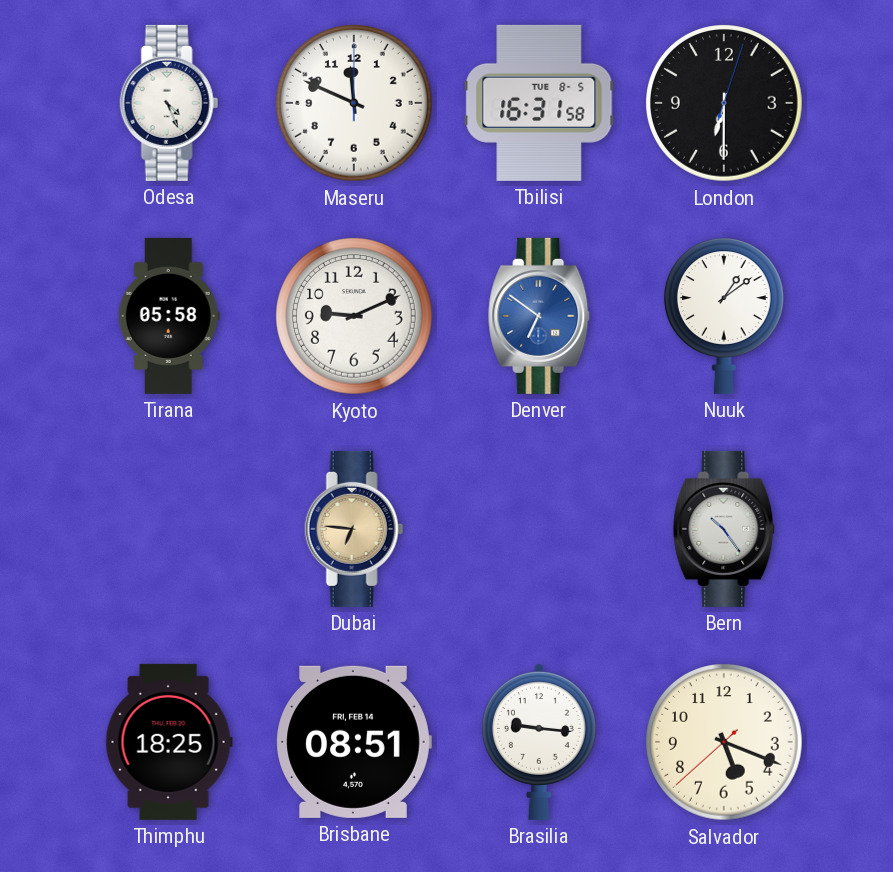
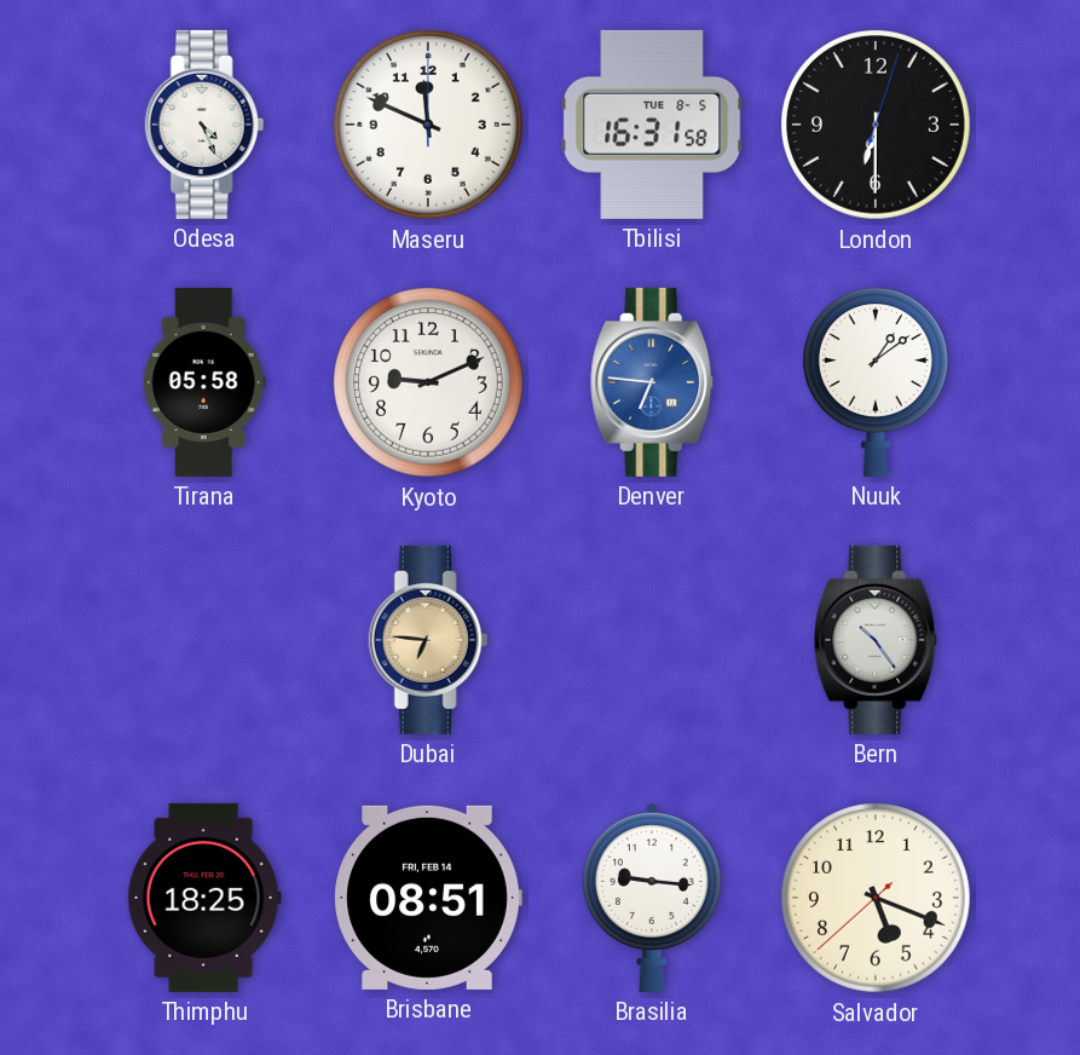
Denver: 6:51 -> 6:46
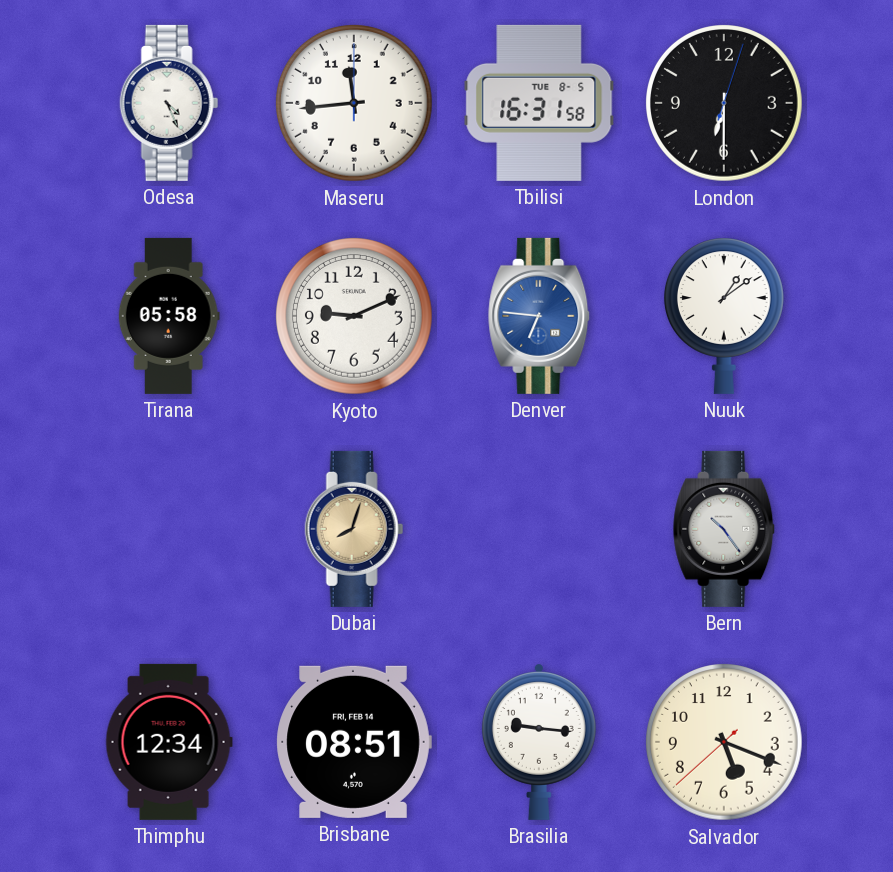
Maseru: 11:49 -> 11:44
Dubai: 6:46 -> 8:03
Thimphu: 18:25 -> 12:34
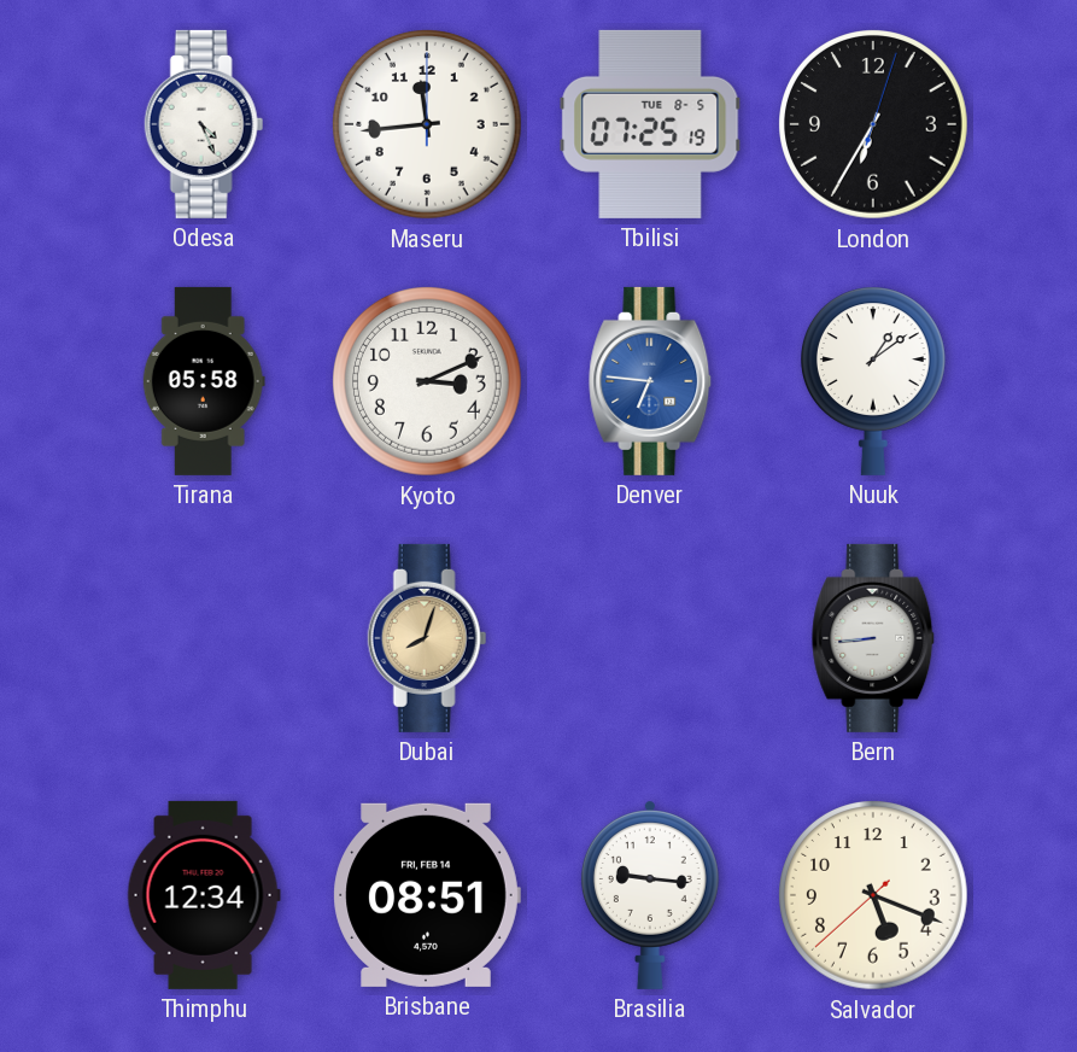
Tbilisi: 16:31 -> 07:25
London: 6:30 -> 6:35
Kyoto: 9:11 -> 3:11
Bern: 10:24 -> 8:44
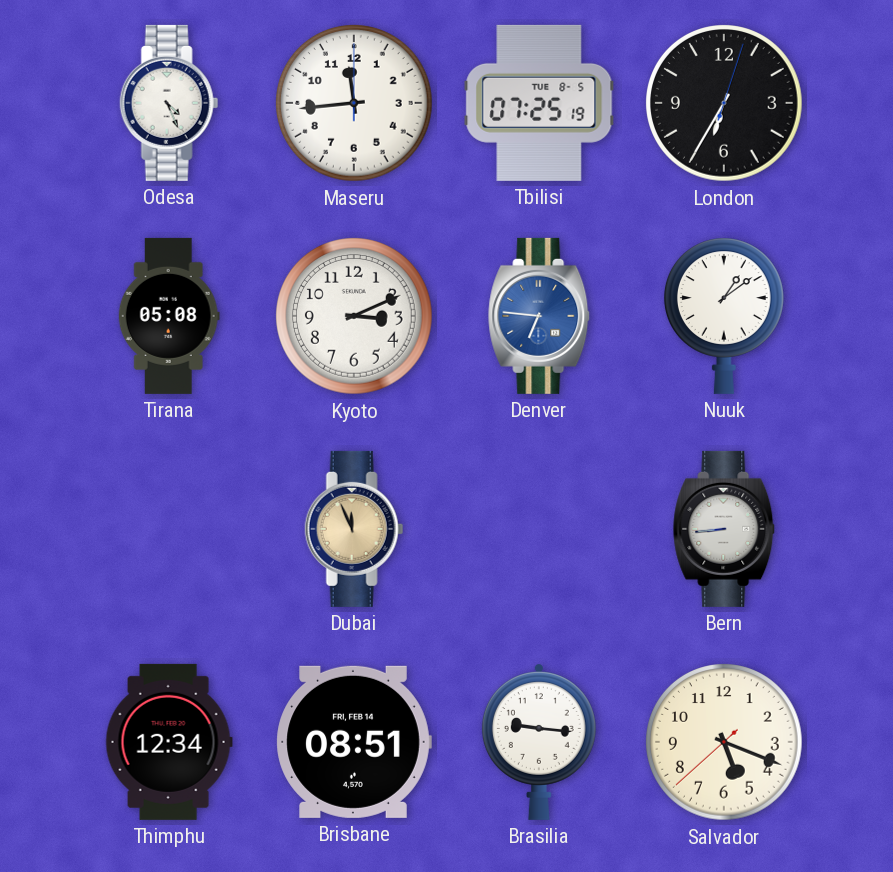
Tirana: 05:58 -> 05:08
Dubai: 8:03 -> 11:56
